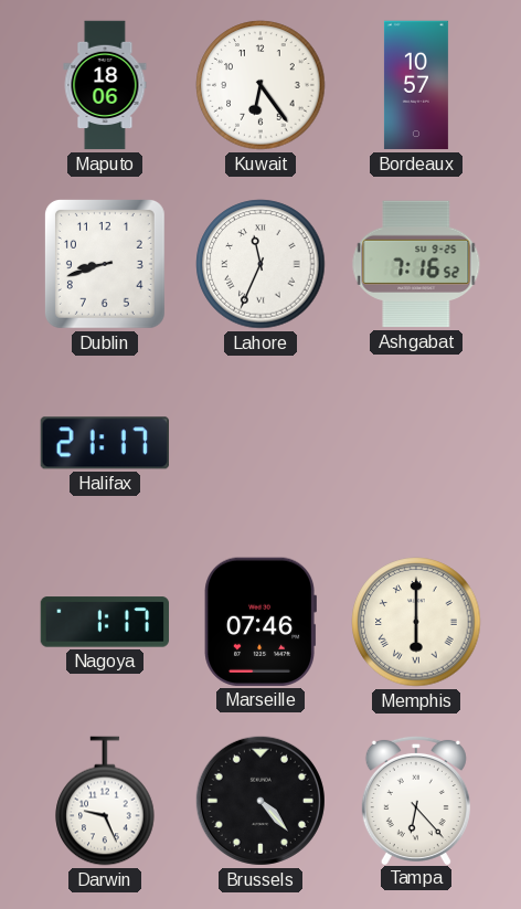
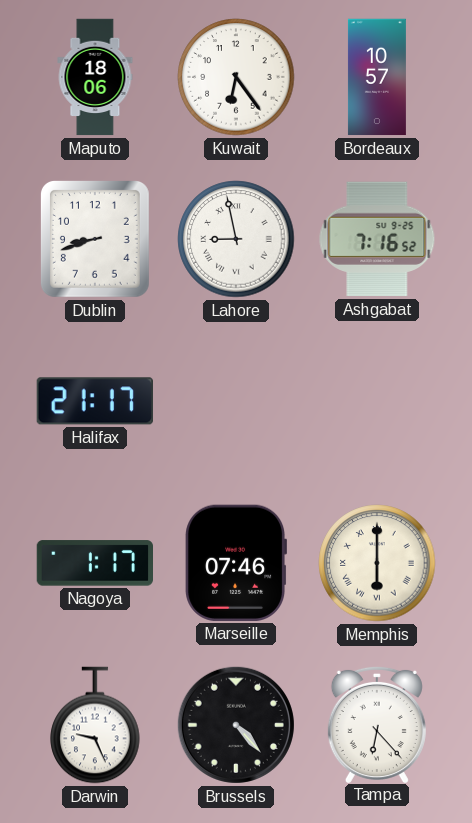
Lahore: 11:34 -> 8:58
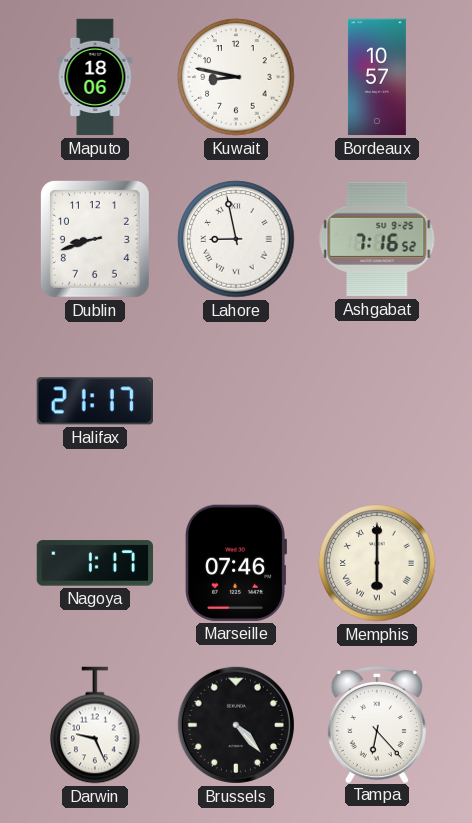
Kuwait: 6:24 -> 8:47
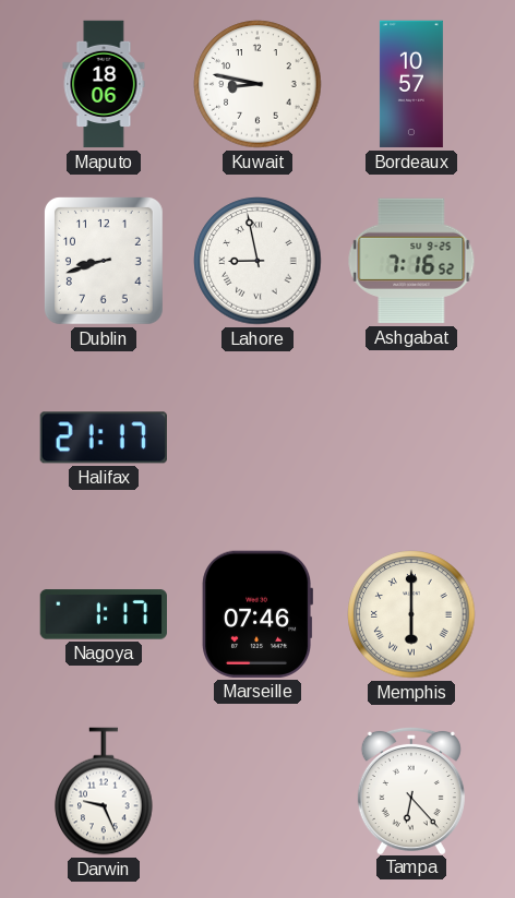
Brussels: 4:23 -> none
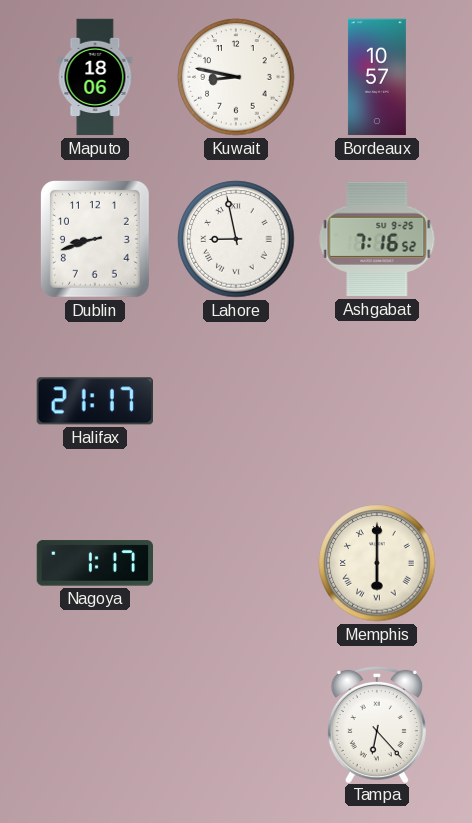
Marseille: 07:46 -> none
Darwin: 9:26 -> none
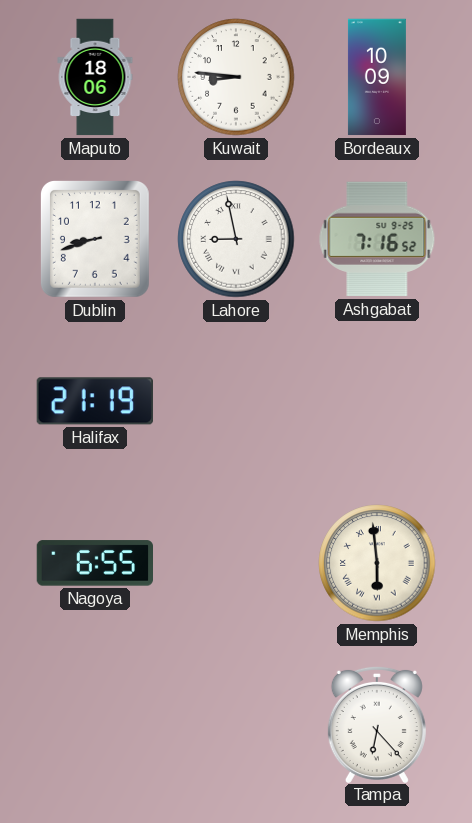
Kuwait: 8:47 -> 8:46
Bordeaux: 10:57 -> 10:09
Halifax: 21:17 -> 21:19
Nagoya: 1:17 -> 6:55
Memphis: 6:00 -> 5:59
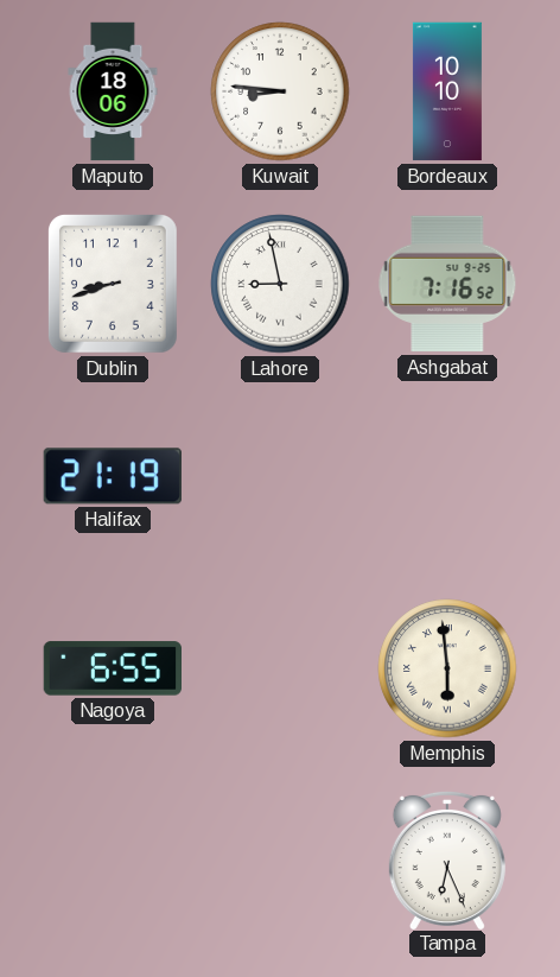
Bordeaux: 10:09 -> 10:10
Tampa: 6:23 -> 6:26
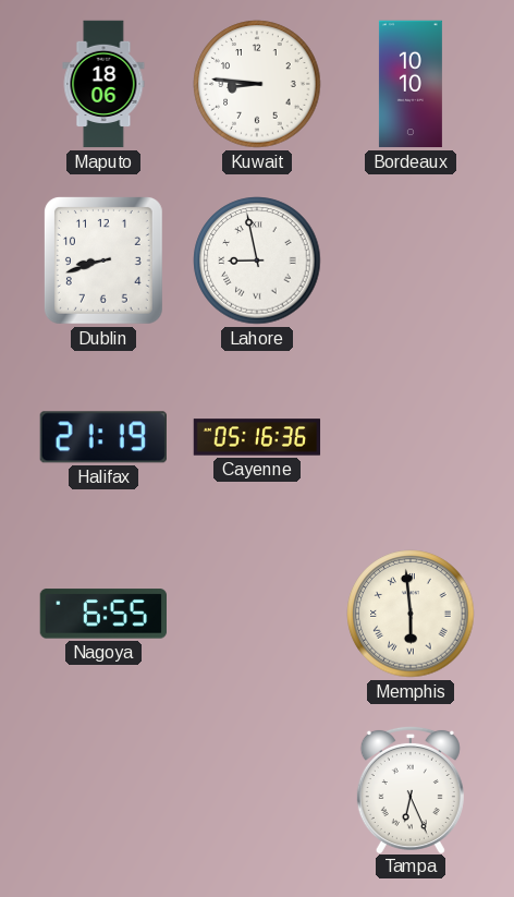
Ashgabat: 7:16 -> none
Cayenne: none -> 05:16
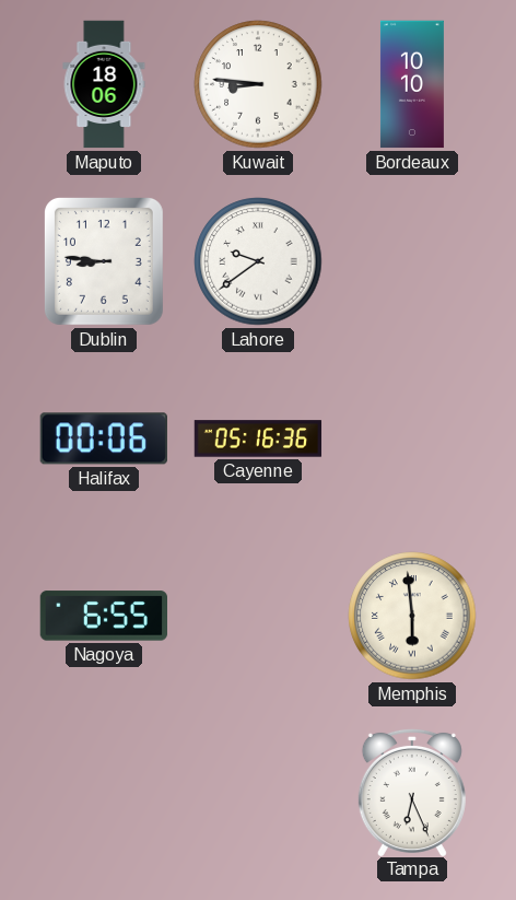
Dublin: 8:42 -> 8:46
Lahore: 8:58 -> 9:39
Halifax: 21:19 -> 00:06
